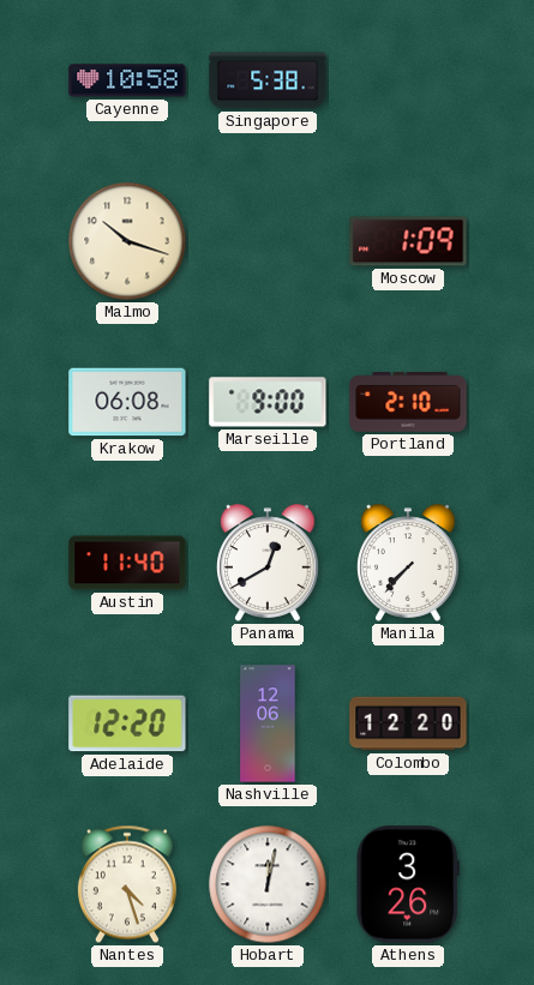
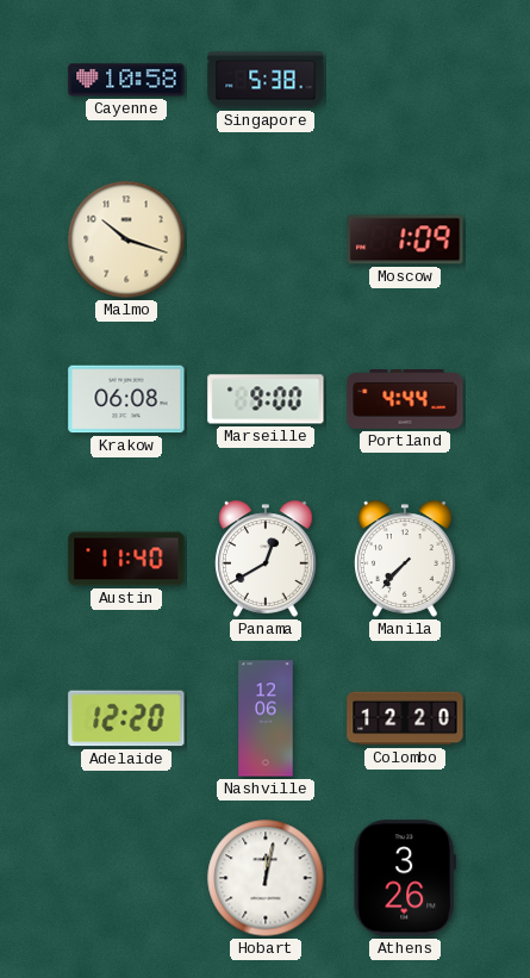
Portland: 2:10 -> 4:44
Nantes: 4:27 -> none
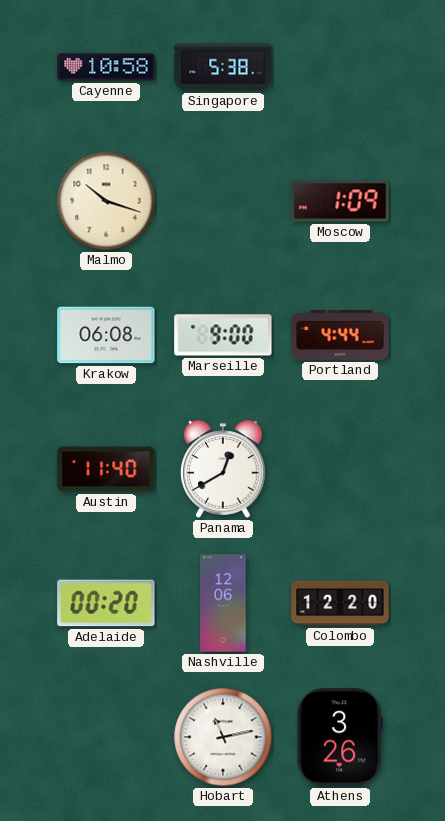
Manila: 7:37 -> none
Adelaide: 12:20 -> 00:20
Hobart: 12:02 -> 11:13
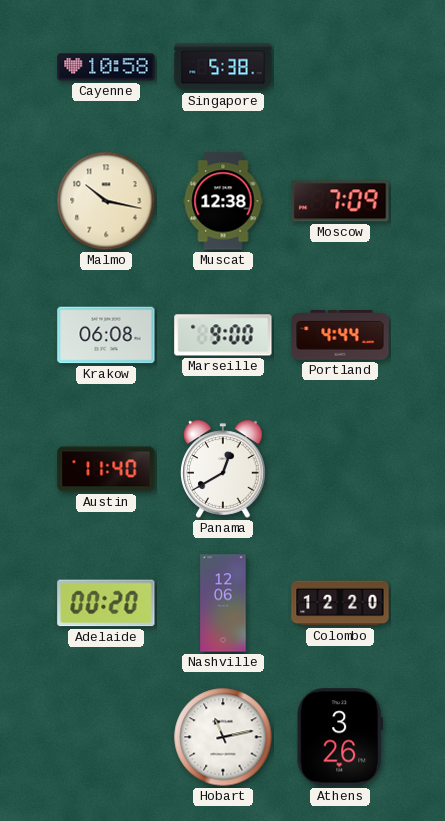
Malmo: 10:18 -> 10:17
Muscat: none -> 12:38
Moscow: 1:09 -> 7:09
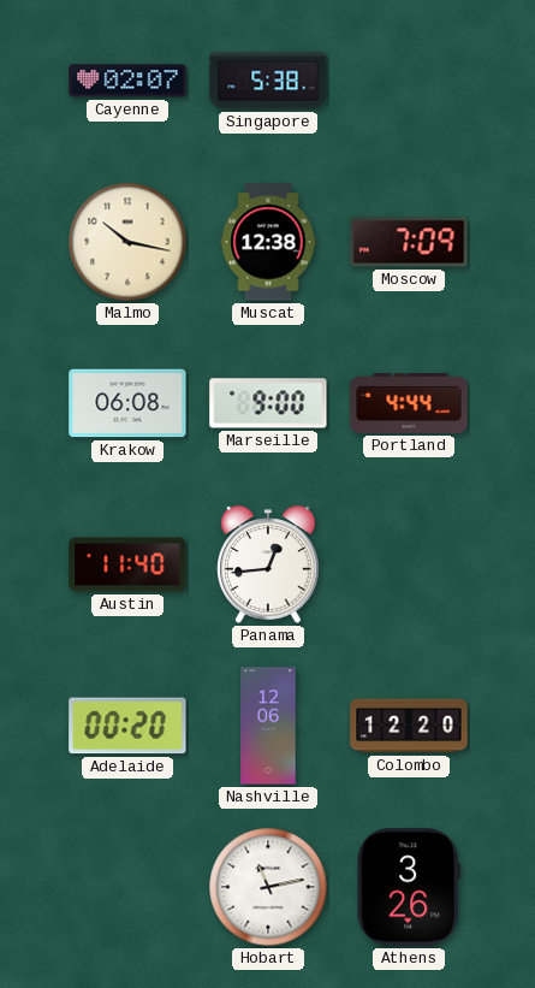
Cayenne: 10:58 -> 02:07
Panama: 12:40 -> 12:44
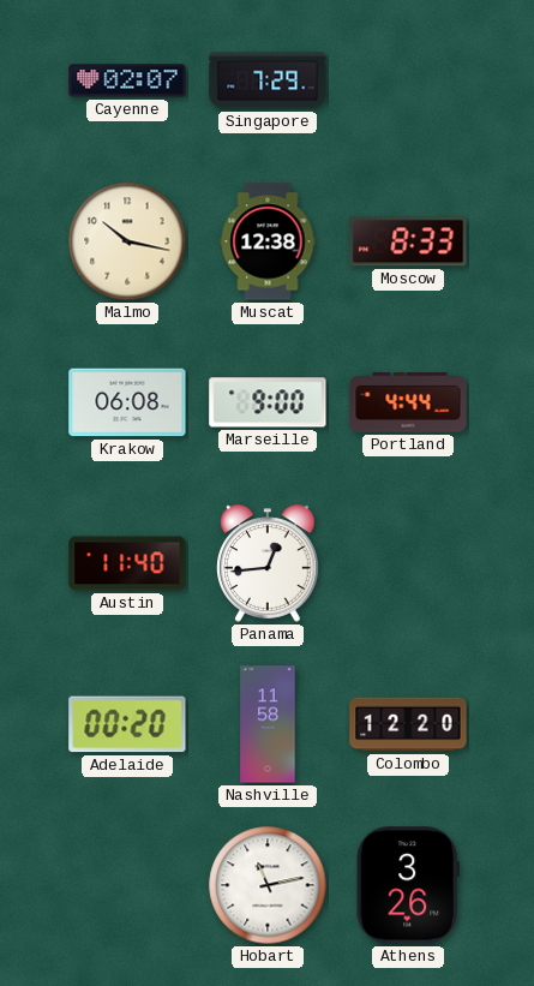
Singapore: 5:38 -> 7:29
Moscow: 7:09 -> 8:33
Nashville: 12:06 -> 11:58
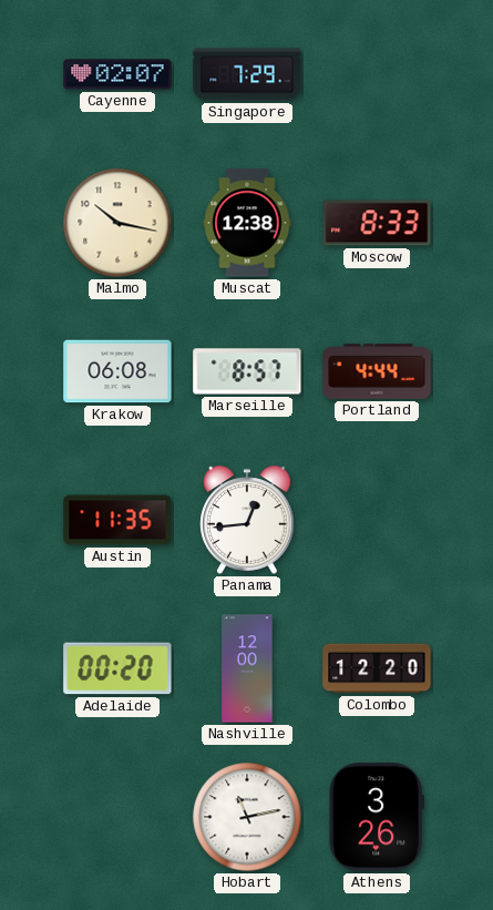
Marseille: 9:00 -> 8:57
Austin: 11:40 -> 11:35
Nashville: 11:58 -> 12:00
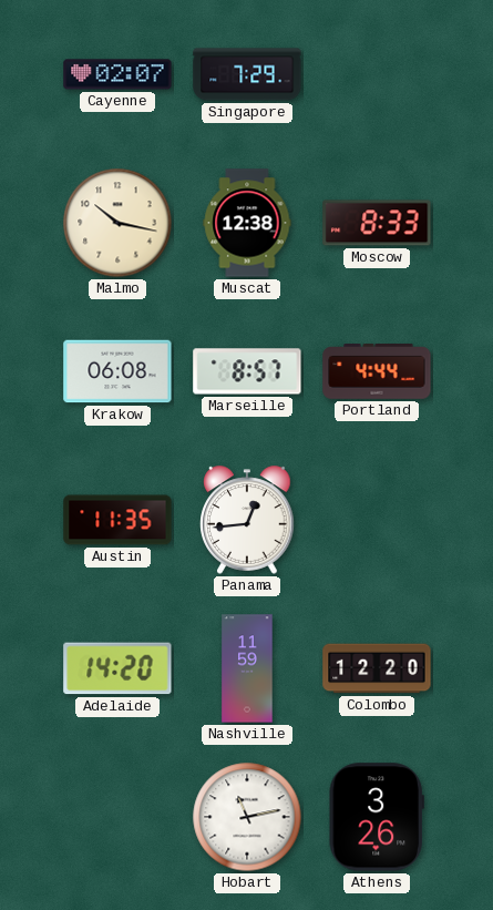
Adelaide: 00:20 -> 14:20
Nashville: 12:00 -> 11:59
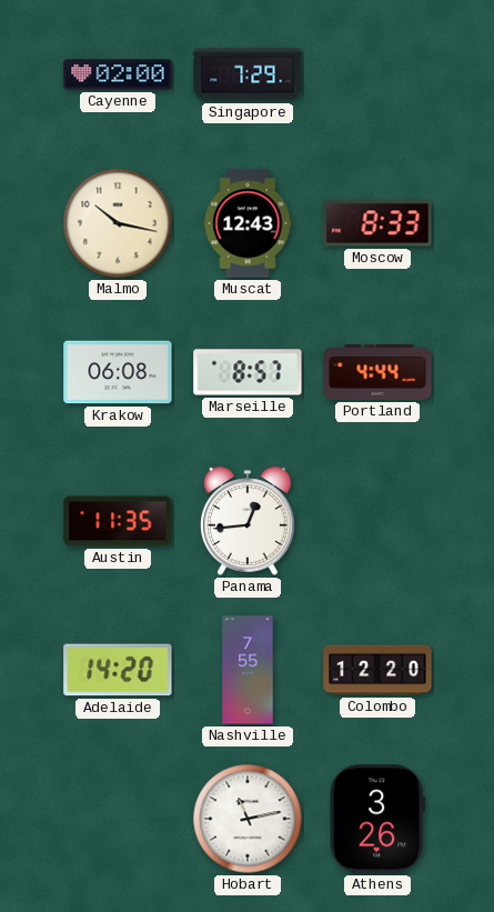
Cayenne: 02:07 -> 02:00
Muscat: 12:38 -> 12:43
Nashville: 11:59 -> 7:55
